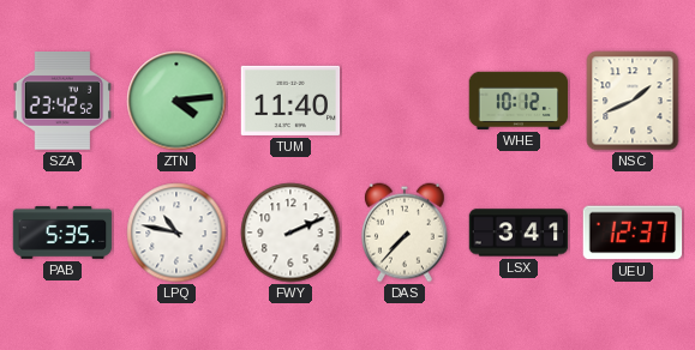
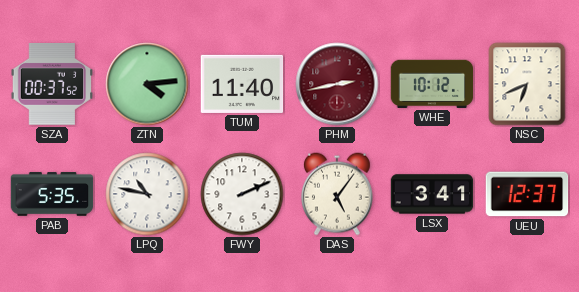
SZA: 23:42 -> 00:37
PHM: none -> 2:43
NSC: 1:41 -> 6:41
DAS: 7:37 -> 5:06
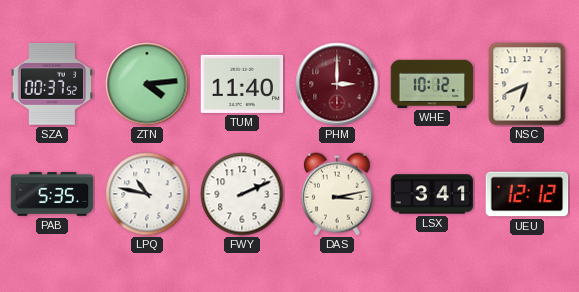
PHM: 2:43 -> 3:00
DAS: 5:06 -> 3:13
UEU: 12:37 -> 12:12
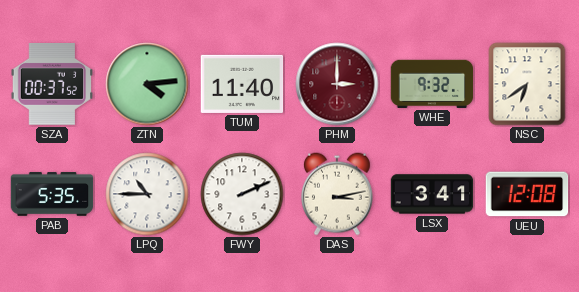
WHE: 10:12 -> 9:32
NSC: 6:41 -> 6:39
LPQ: 10:47 -> 10:45
UEU: 12:12 -> 12:08
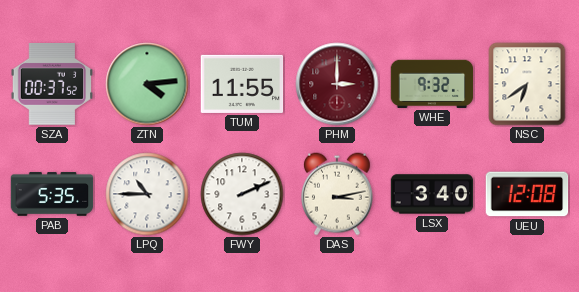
TUM: 11:40 -> 11:55
LSX: 3:41 -> 3:40
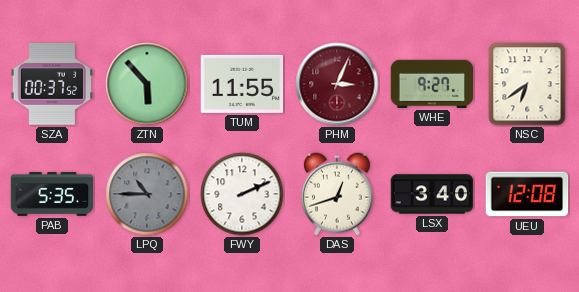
ZTN: 4:14 -> 5:53
PHM: 3:00 -> 3:04
WHE: 9:32 -> 9:27
LPQ dial: white -> grey
DAS: 3:13 -> 12:42
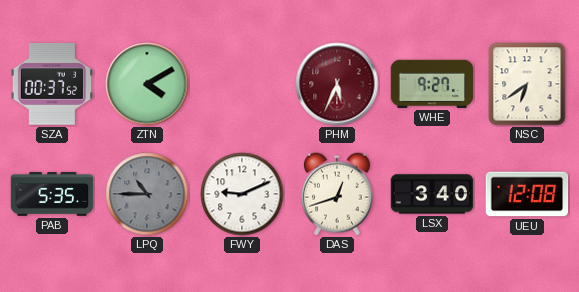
ZTN: 5:53 -> 4:10
TUM: 11:55 -> none
PHM: 3:04 -> 5:34
FWY: 2:11 -> 9:11
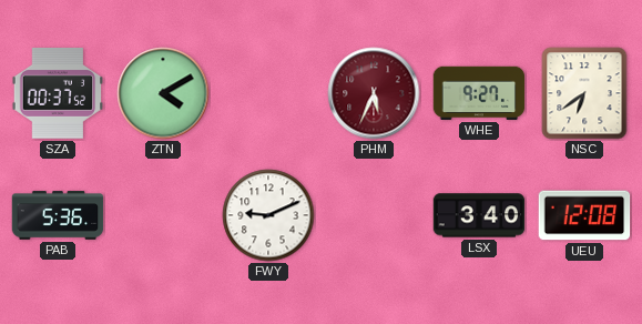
PAB: 5:35 -> 5:36
LPQ: 10:45 -> none
DAS: 12:42 -> none
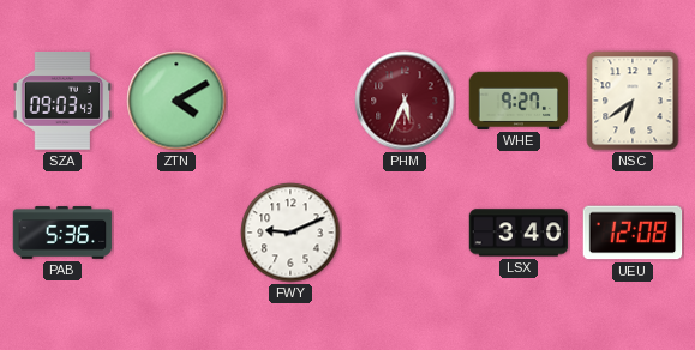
SZA: 00:37 -> 09:03
